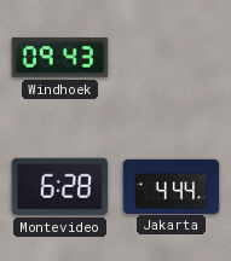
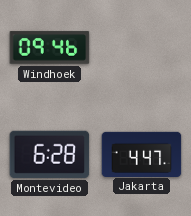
Windhoek: 09:43 -> 09:46
Jakarta: 4:44 -> 4:47
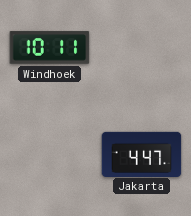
Windhoek: 09:46 -> 10:11
Montevideo: 6:28 -> none
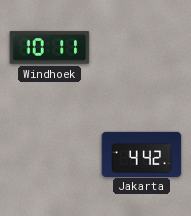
Jakarta: 4:47 -> 4:42
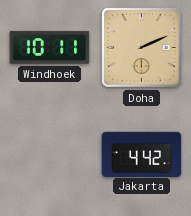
Doha: none -> 2:11
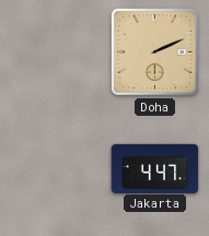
Windhoek: 10:11 -> none
Jakarta: 4:42 -> 4:47
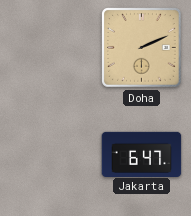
Jakarta: 4:47 -> 6:47
